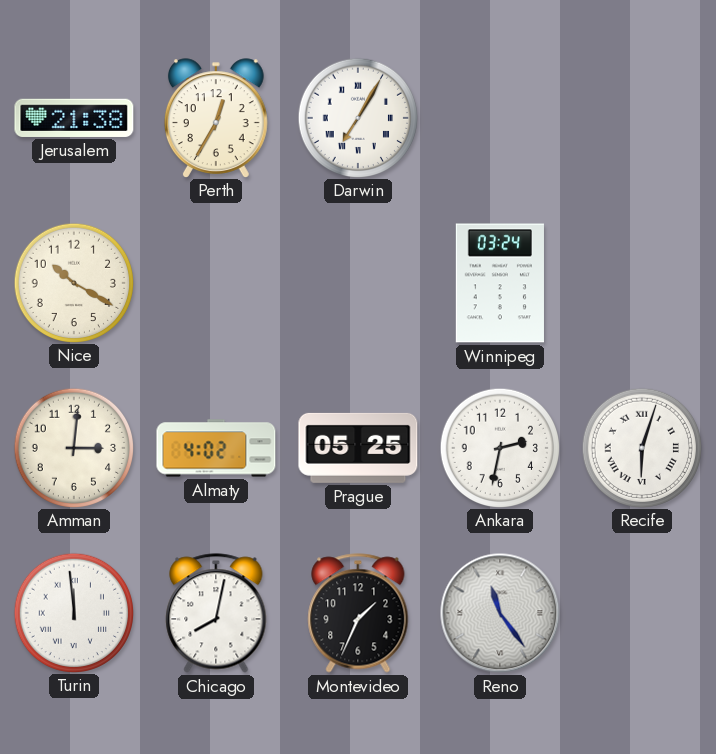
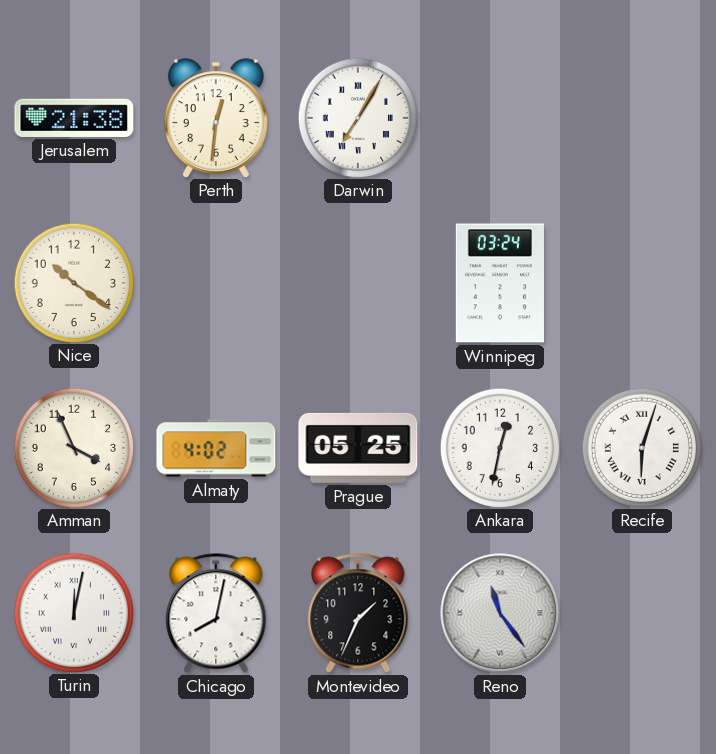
Perth: 12:35 -> 12:31
Nice: 10:20 -> 10:21
Amman: 3:01 -> 3:56
Ankara: 2:32 -> 12:32
Turin: 11:59 -> 12:02
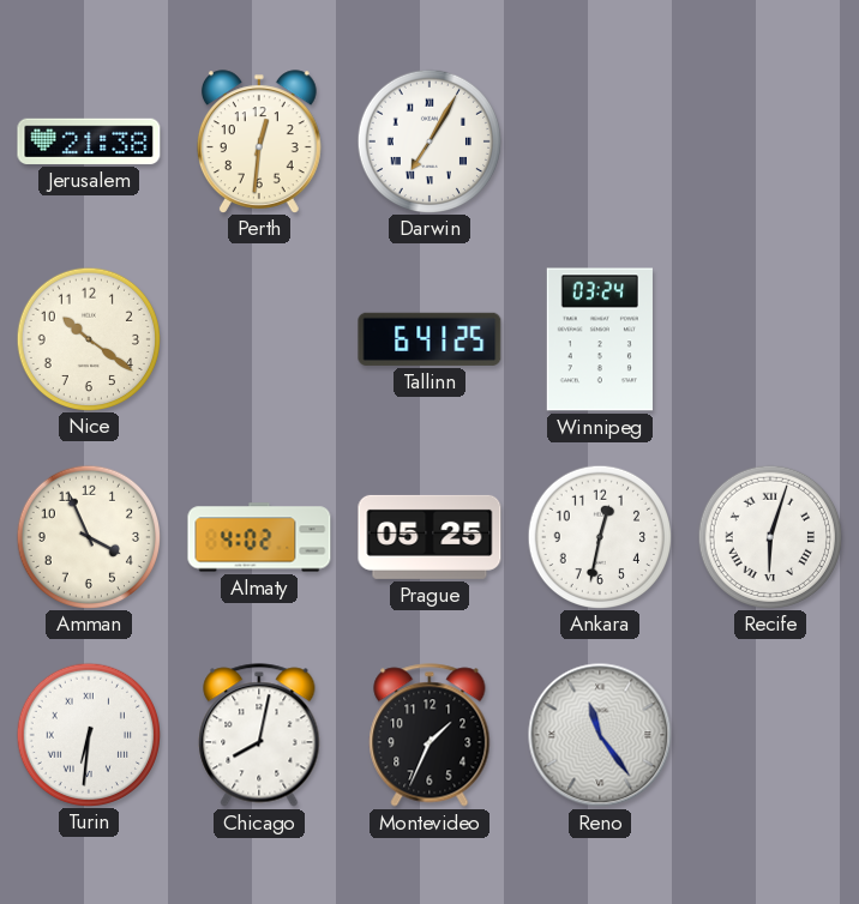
Tallinn: none -> 6:41
Turin: 12:02 -> 6:31
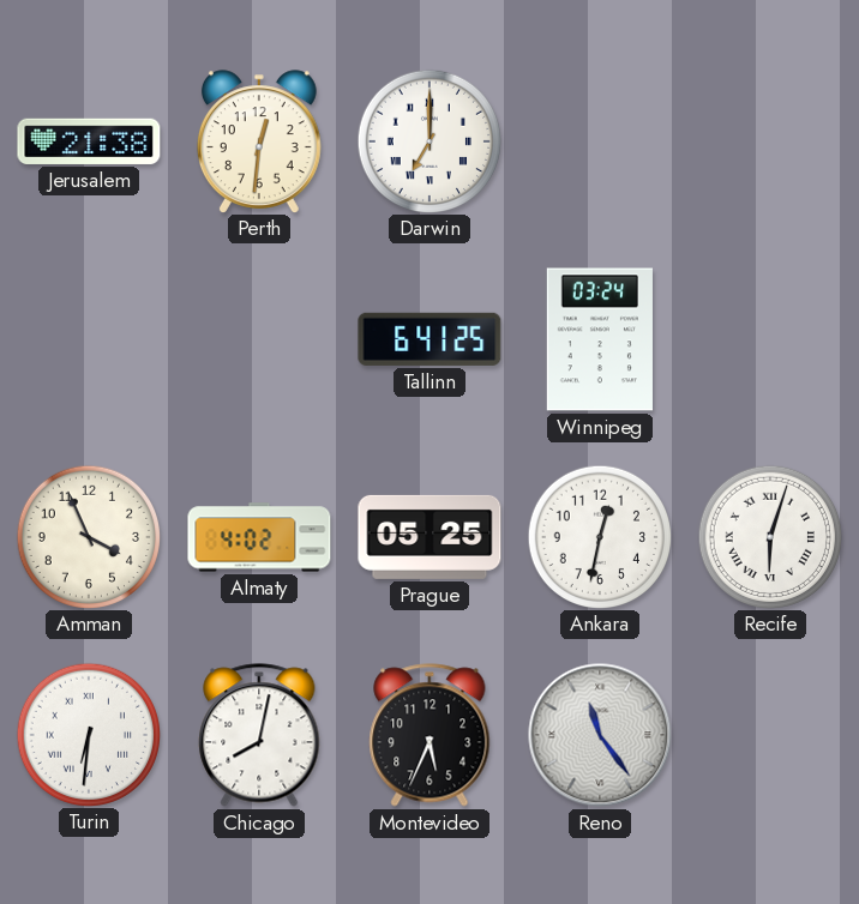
Darwin: 7:05 -> 7:00
Nice: 10:21 -> none
Montevideo: 1:34 -> 5:34
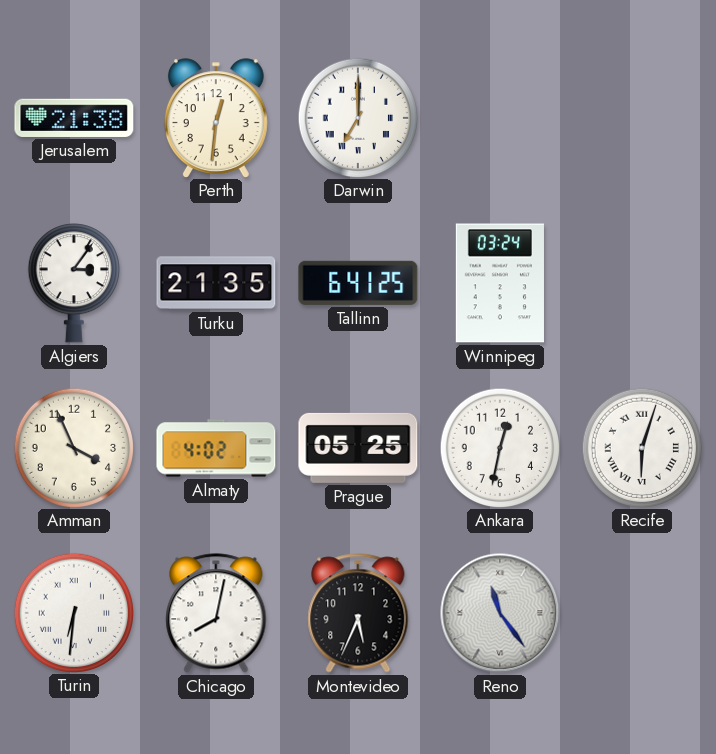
Algiers: none -> 3:06
Turku: none -> 21:35
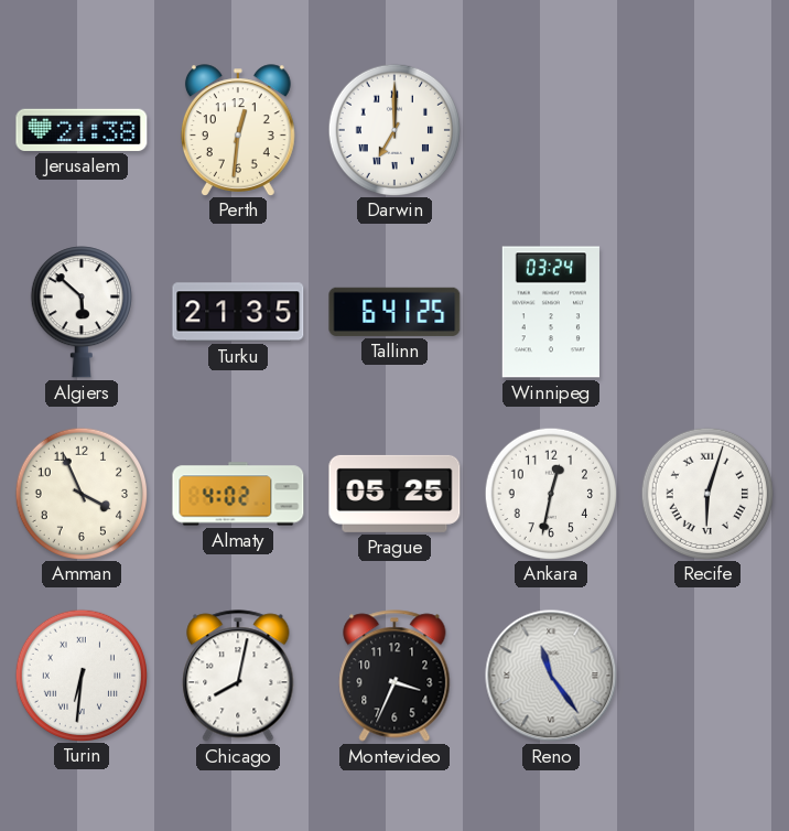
Algiers: 3:06 -> 5:52
Montevideo: 5:34 -> 3:34
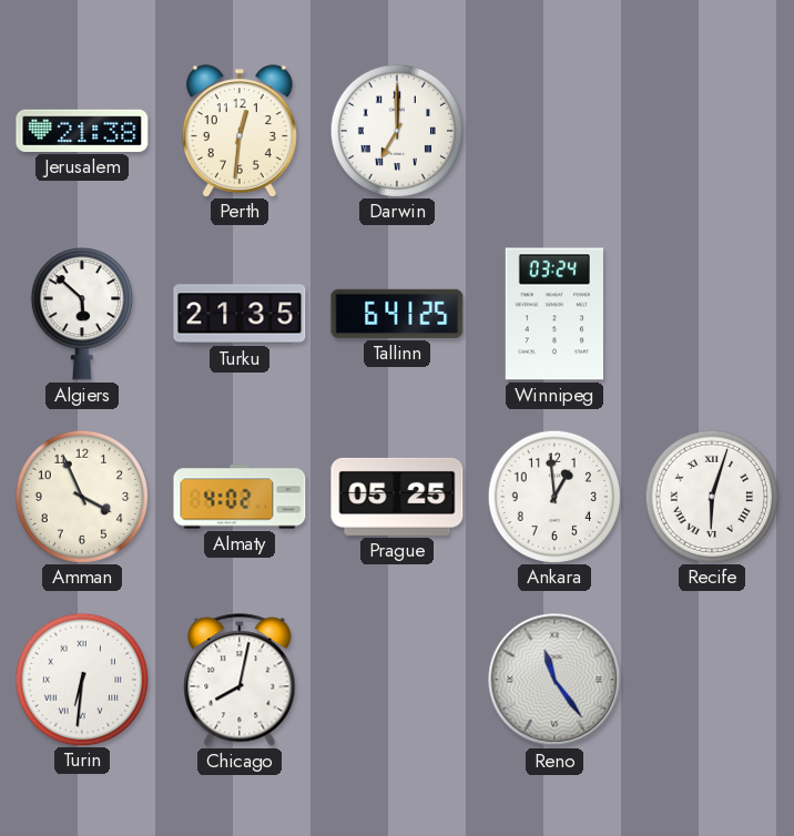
Ankara: 12:32 -> 12:59
Montevideo: 3:34 -> none
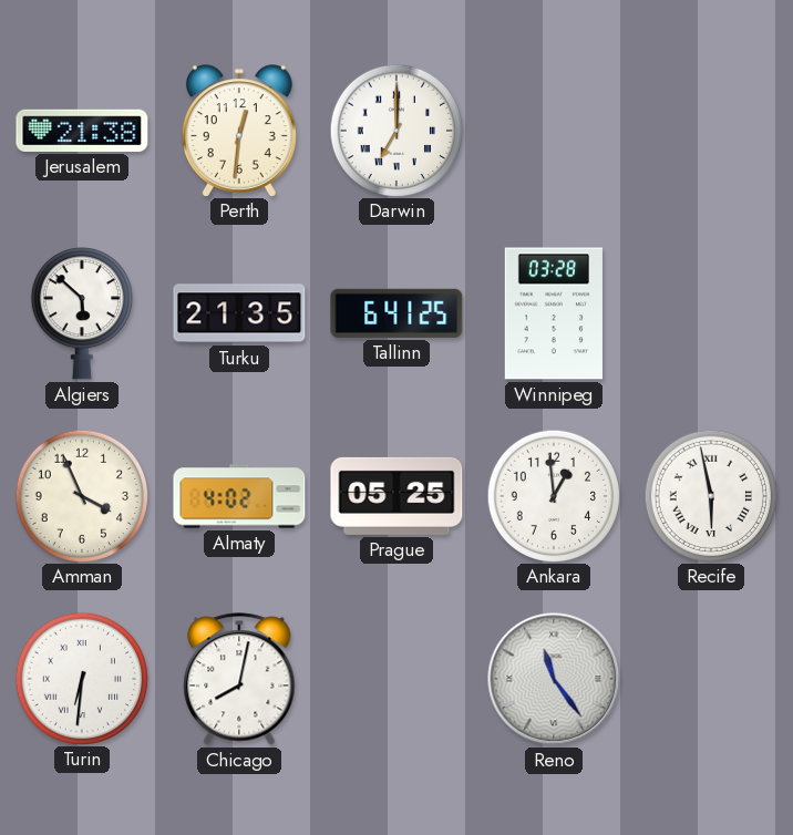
Winnipeg: 03:24 -> 03:28
Recife: 6:03 -> 5:58
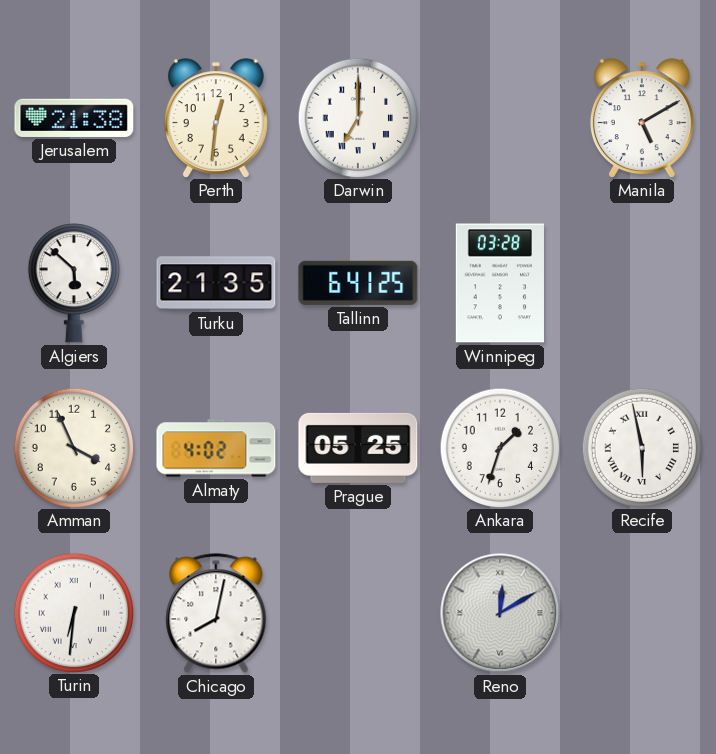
Manila: none -> 5:10
Ankara: 12:59 -> 1:33
Reno: 11:24 -> 12:10
